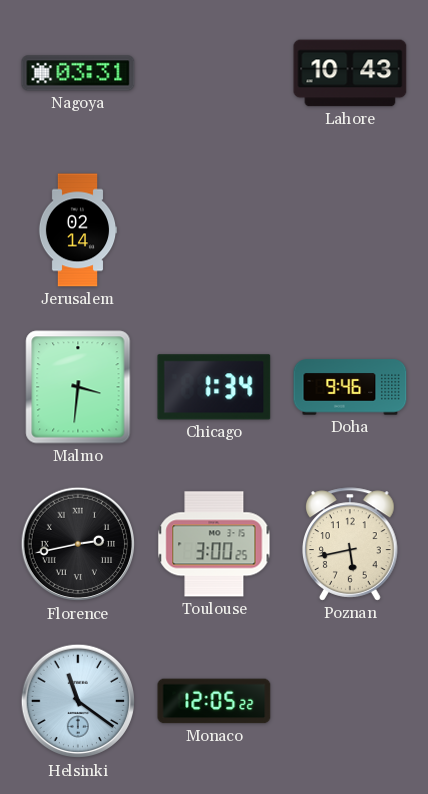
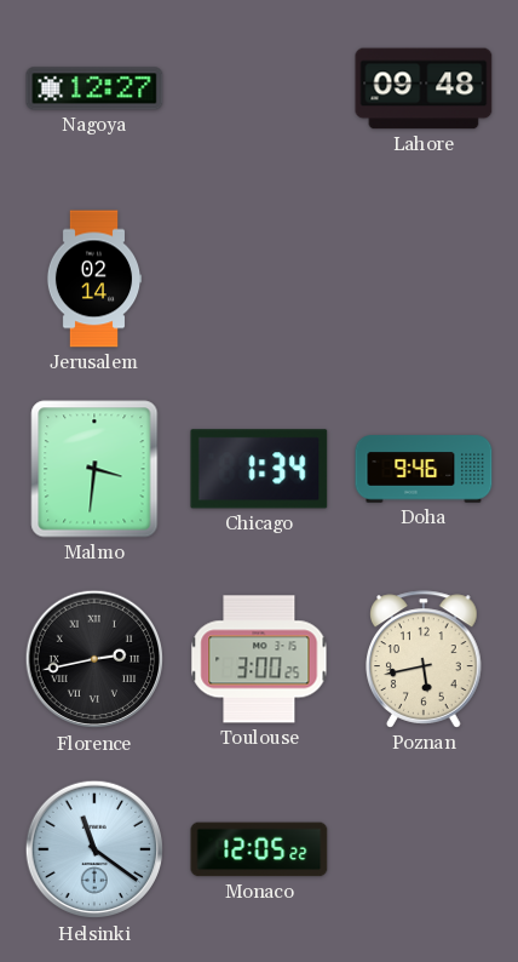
Nagoya: 03:31 -> 12:27
Lahore: 10:43 -> 09:48
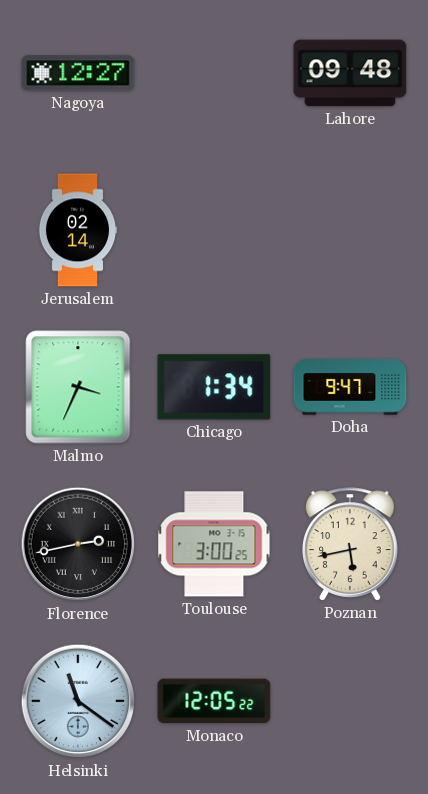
Malmo: 3:31 -> 3:34
Doha: 9:46 -> 9:47
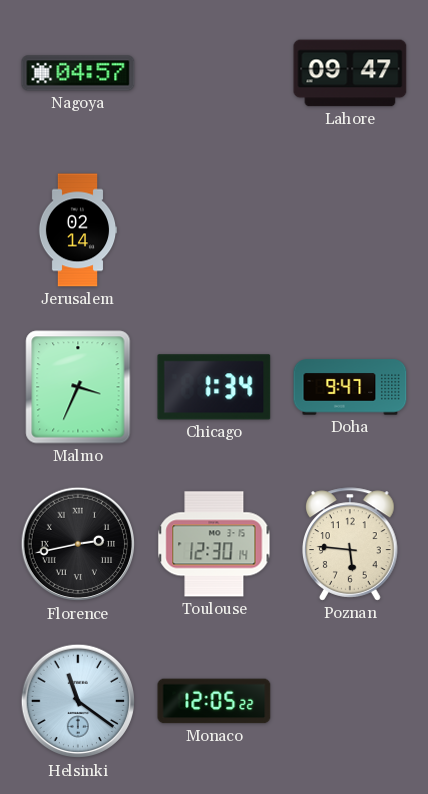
Nagoya: 12:27 -> 04:57
Lahore: 09:48 -> 09:47
Toulouse: 3:00 -> 12:30
Poznan: 5:43 -> 5:46
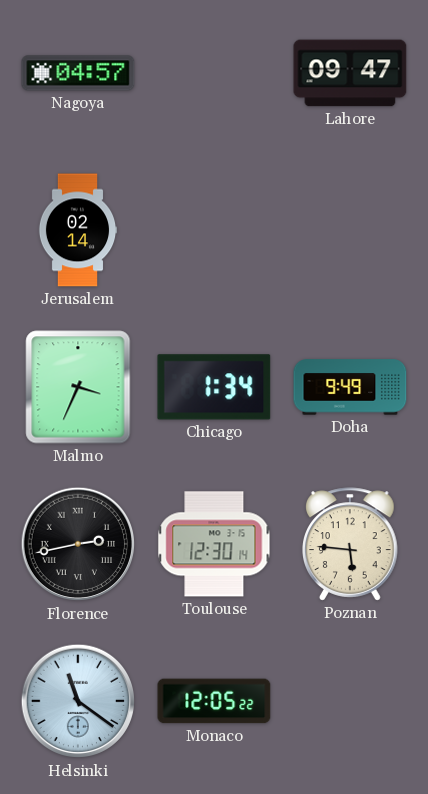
Doha: 9:47 -> 9:49
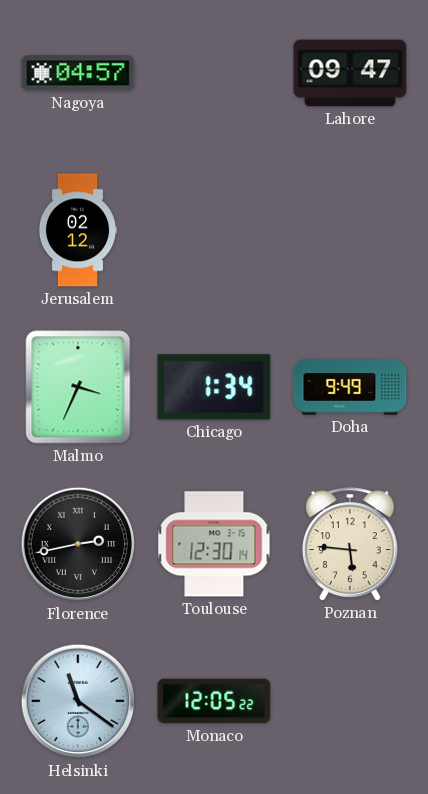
Jerusalem: 02:14 -> 02:12
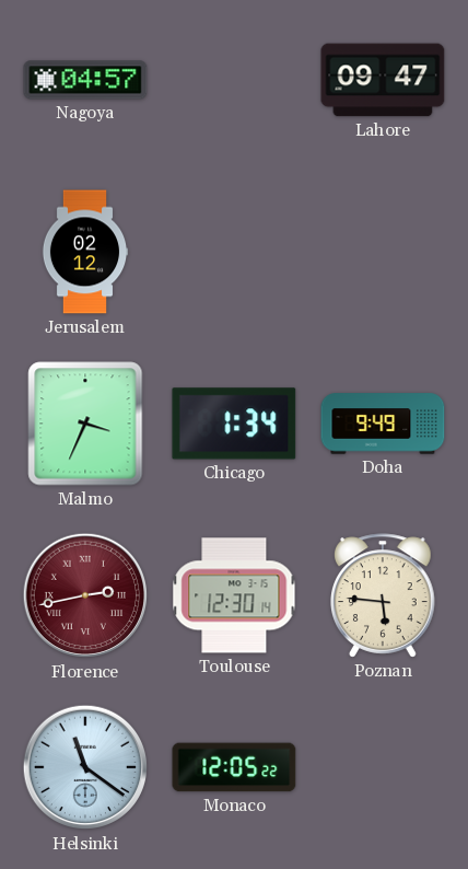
Florence dial: black -> burgundy
